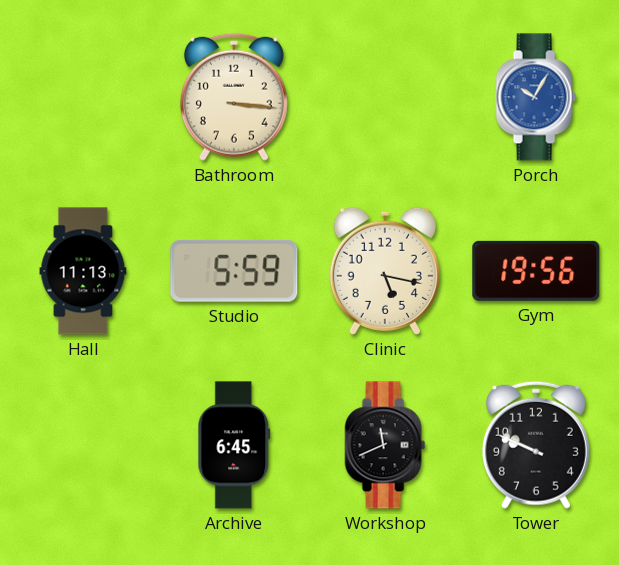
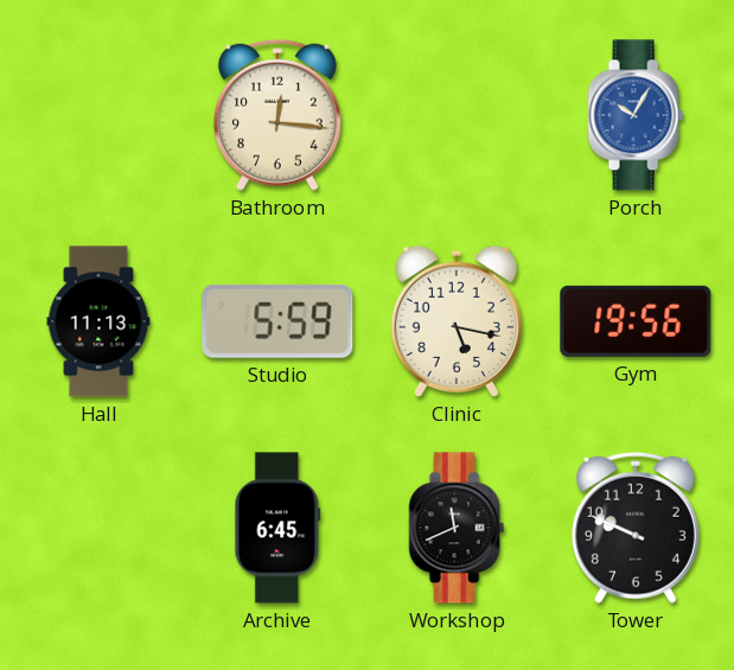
Bathroom: 3:16 -> 12:16
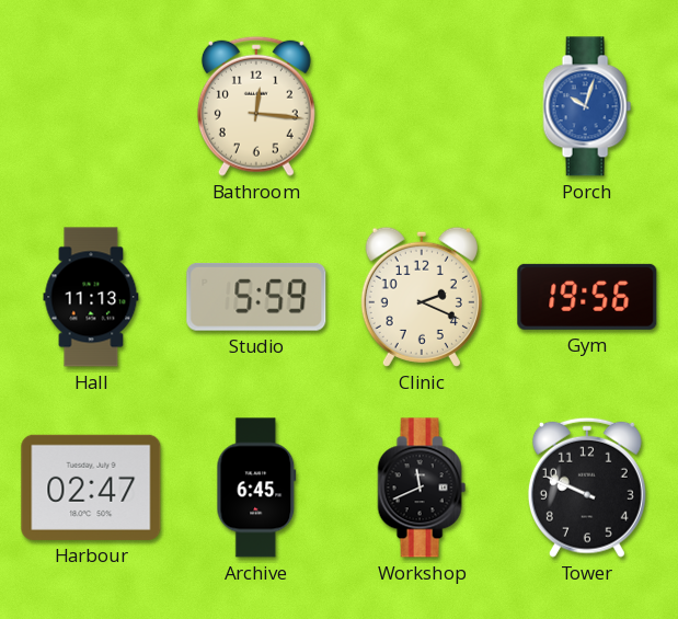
Porch: 10:05 -> 10:03
Clinic: 5:17 -> 2:19
Harbour: none -> 02:47
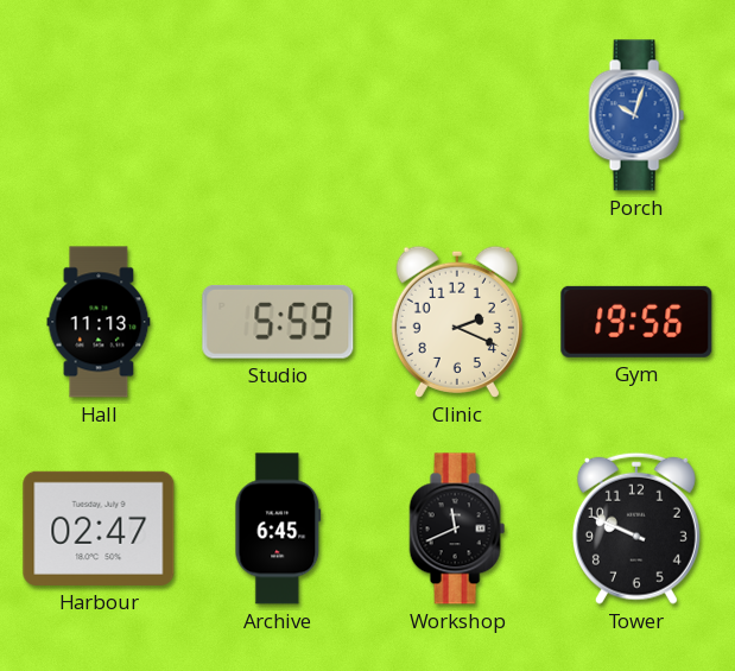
Bathroom: 12:16 -> none
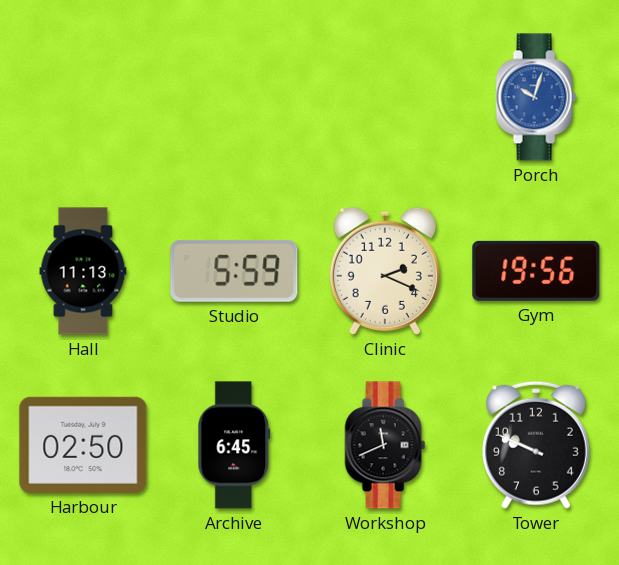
Harbour: 02:47 -> 02:50
